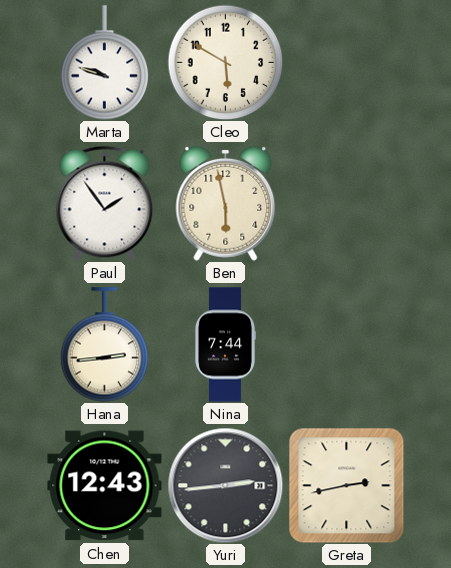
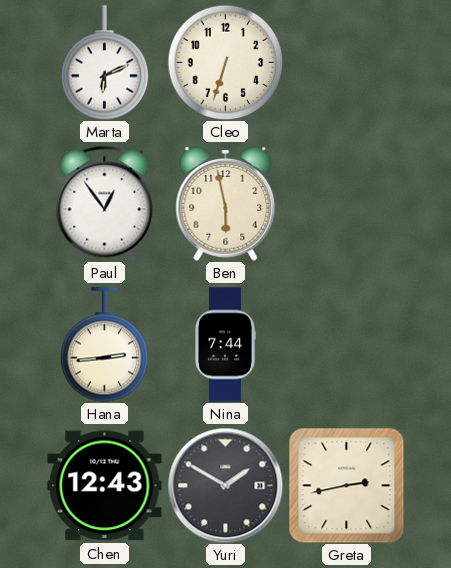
Marta: 9:48 -> 6:11
Cleo: 5:50 -> 6:33
Paul: 1:54 -> 12:54
Yuri: 2:44 -> 1:50
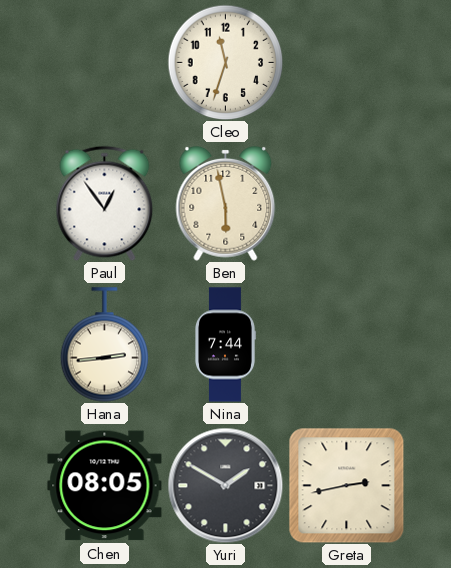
Marta: 6:11 -> none
Cleo: 6:33 -> 11:33
Chen: 12:43 -> 08:05
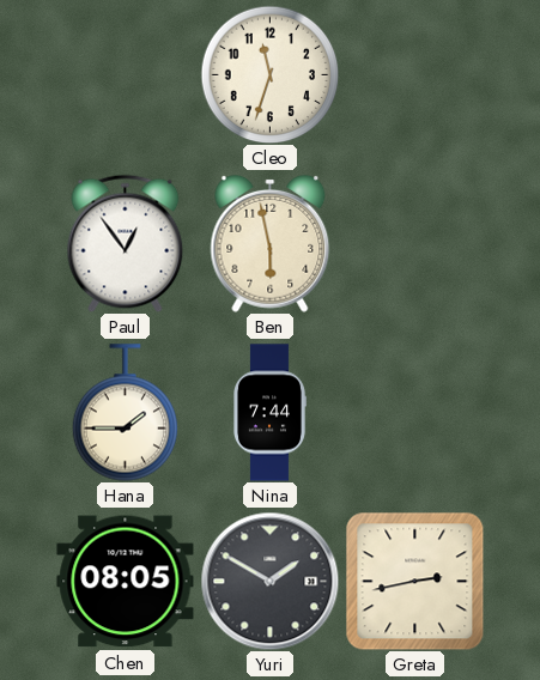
Hana: 2:44 -> 1:45
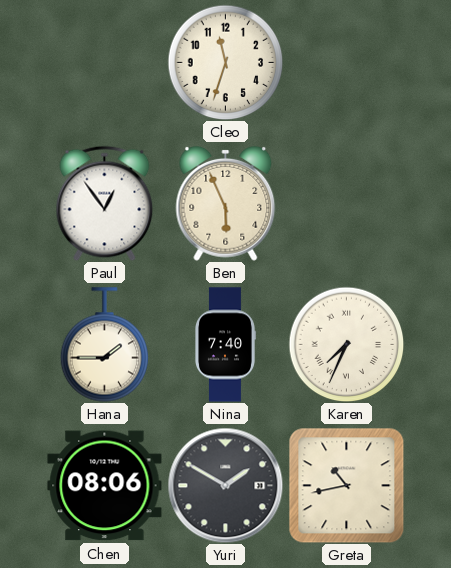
Ben: 5:58 -> 5:56
Nina: 7:44 -> 7:40
Karen: none -> 7:34
Chen: 08:05 -> 08:06
Greta: 2:43 -> 10:43
